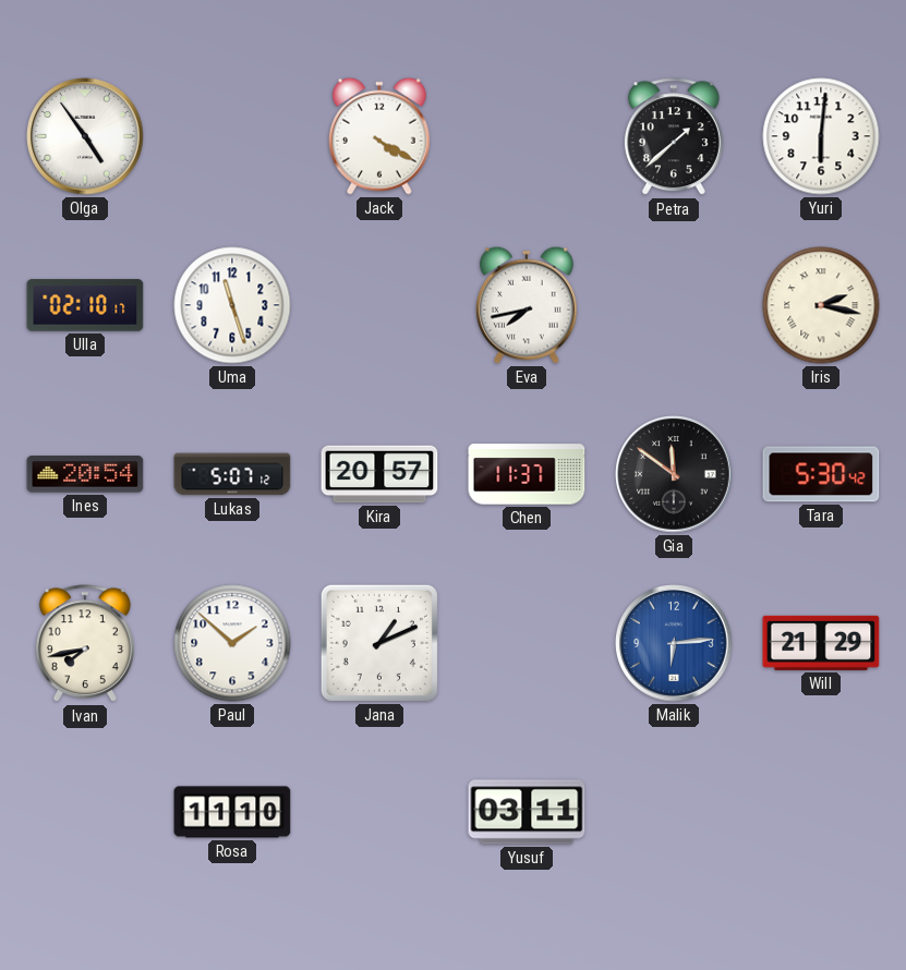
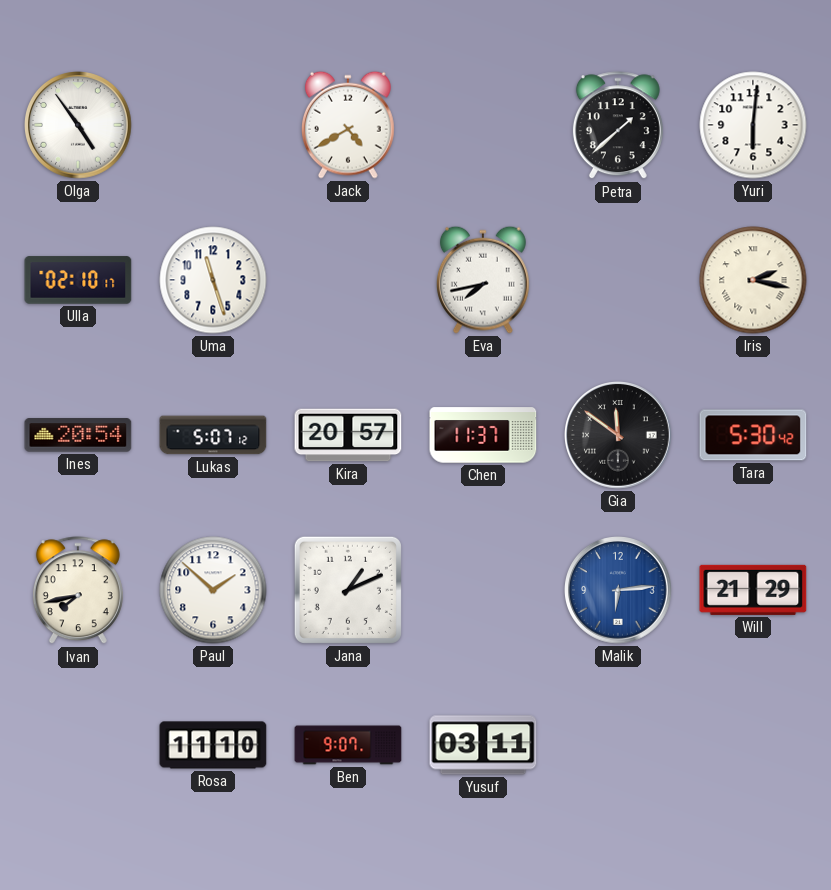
Jack: 4:20 -> 4:40
Ben: none -> 9:07
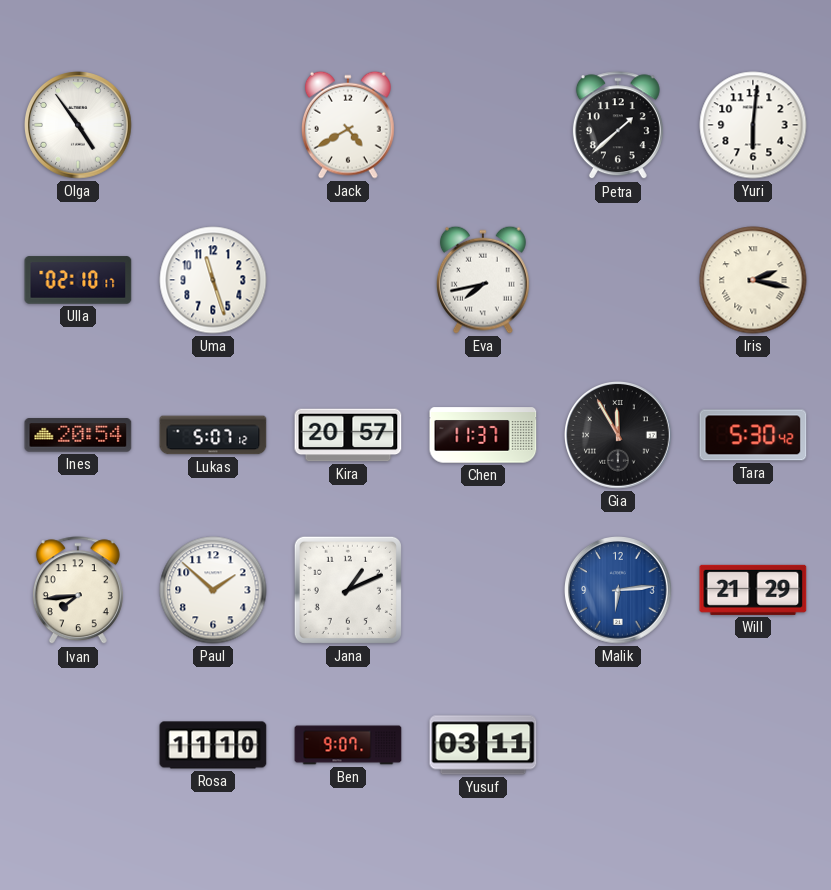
Gia: 11:51 -> 11:55
Ivan: 7:43 -> 7:44
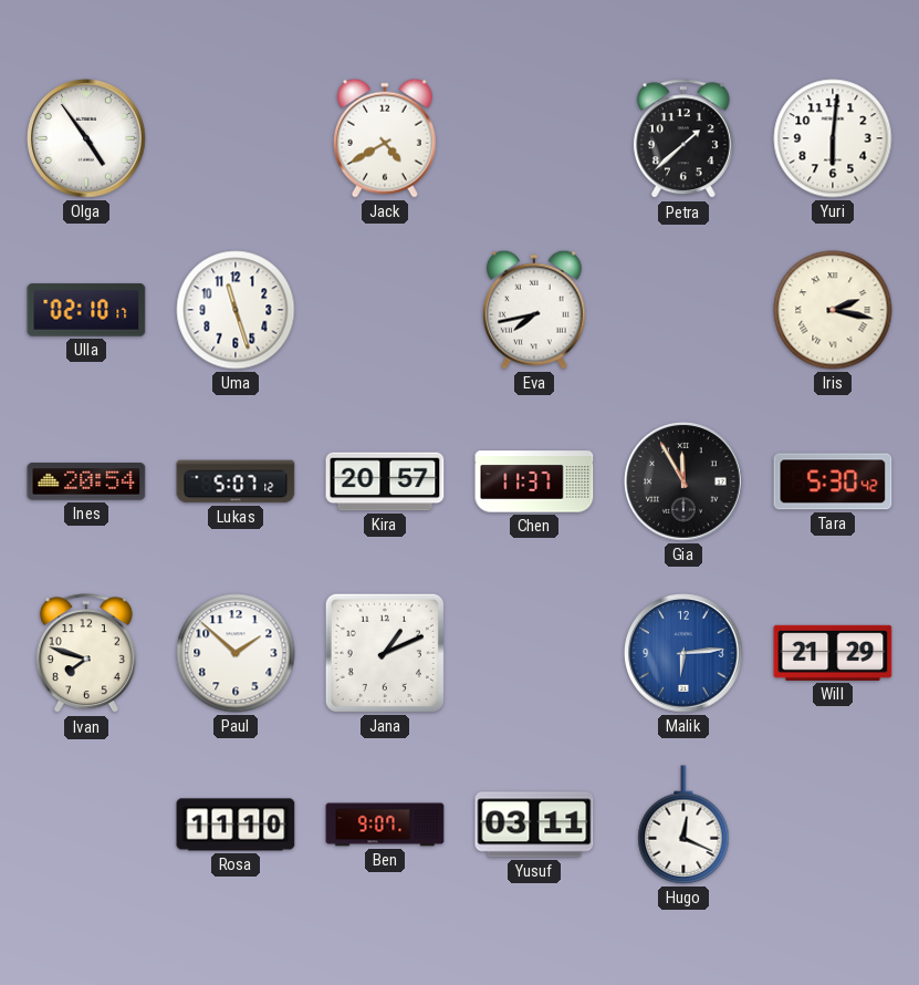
Ivan: 7:44 -> 7:48
Hugo: none -> 12:19
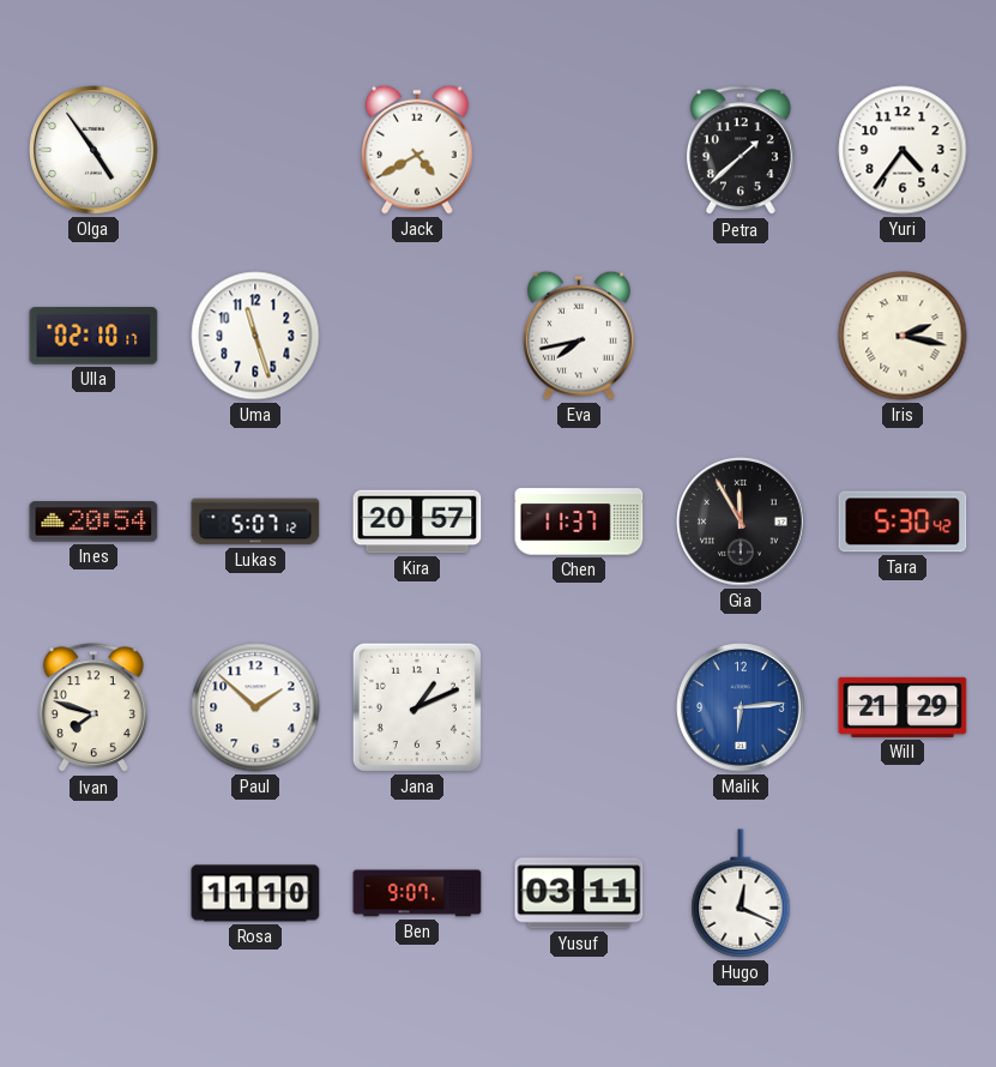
Yuri: 6:01 -> 4:36
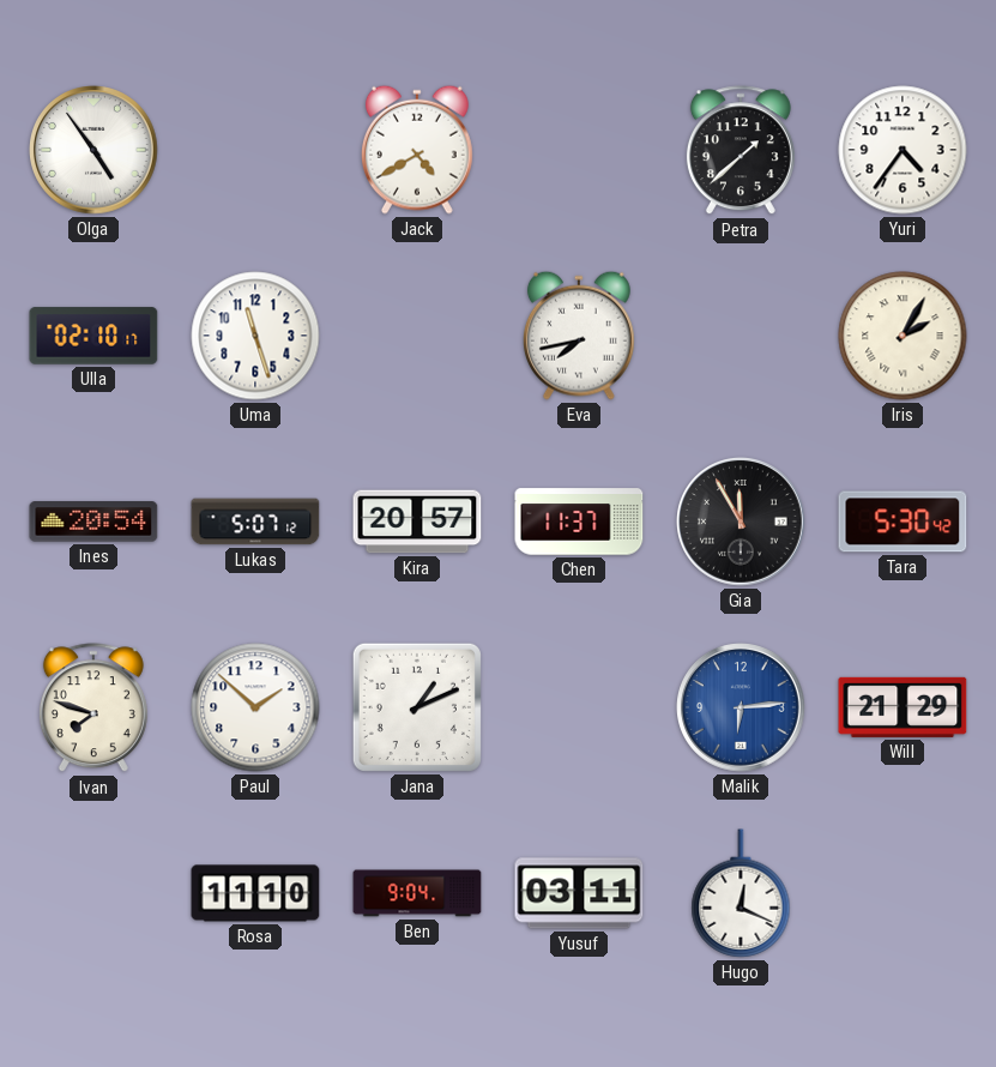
Iris: 2:17 -> 2:05
Ben: 9:07 -> 9:04
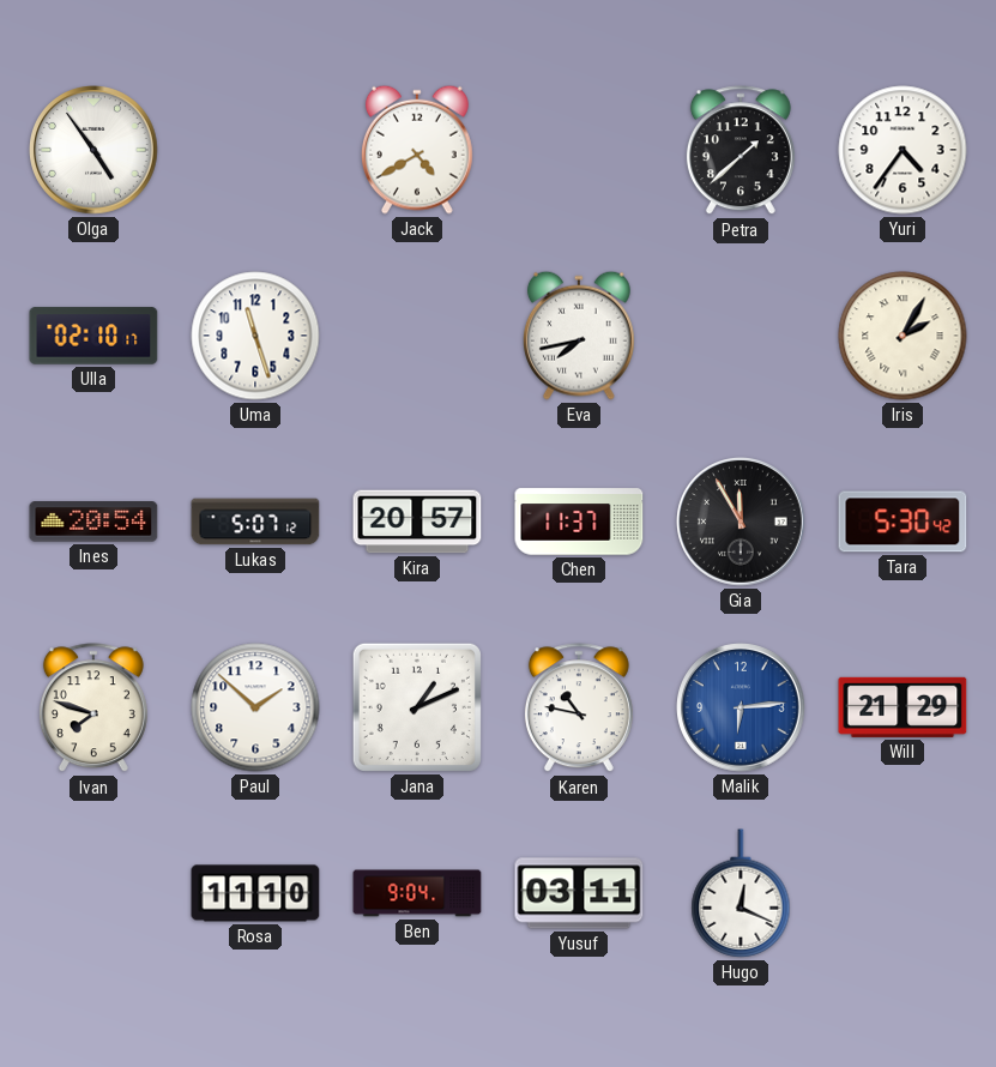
Karen: none -> 10:47
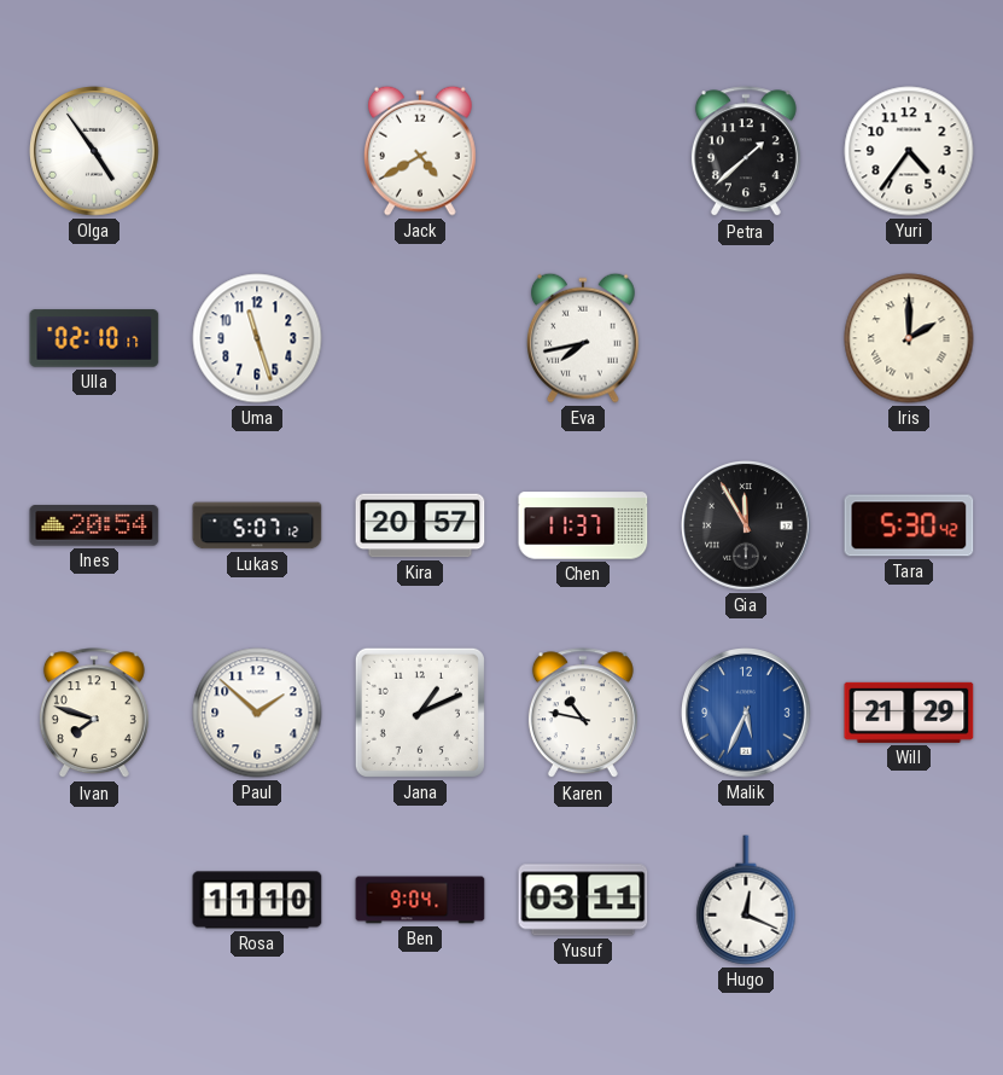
Iris: 2:05 -> 2:00
Malik: 6:14 -> 5:34
